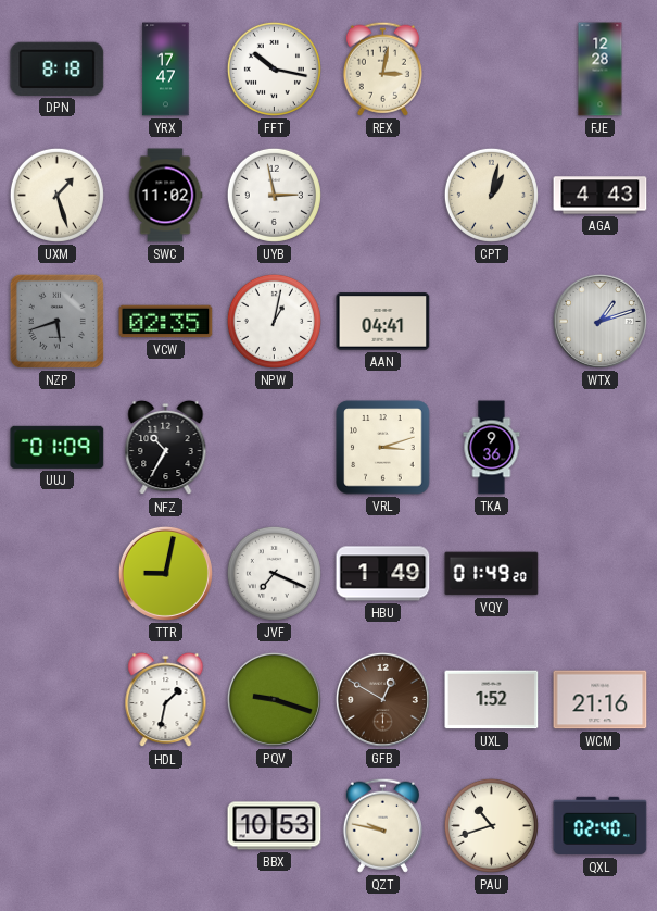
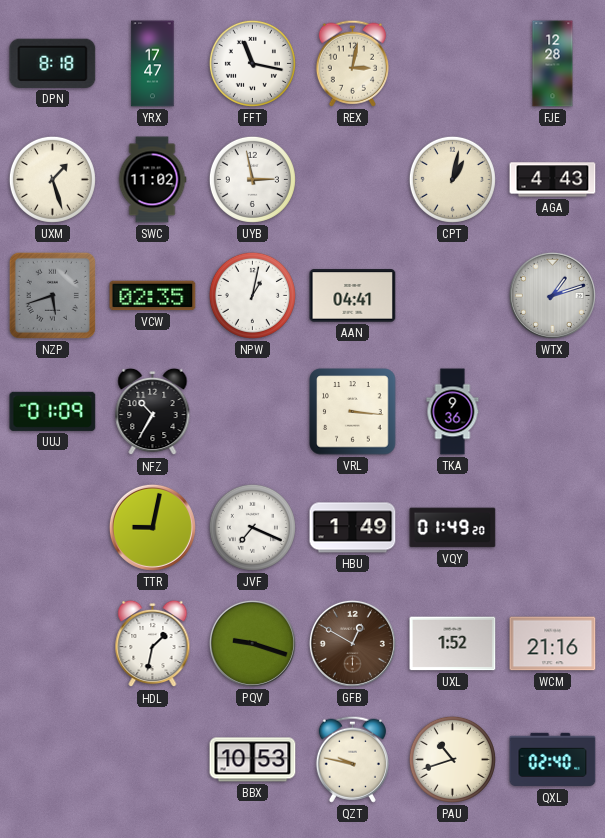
FFT: 10:17 -> 11:17
VRL: 3:12 -> 3:16
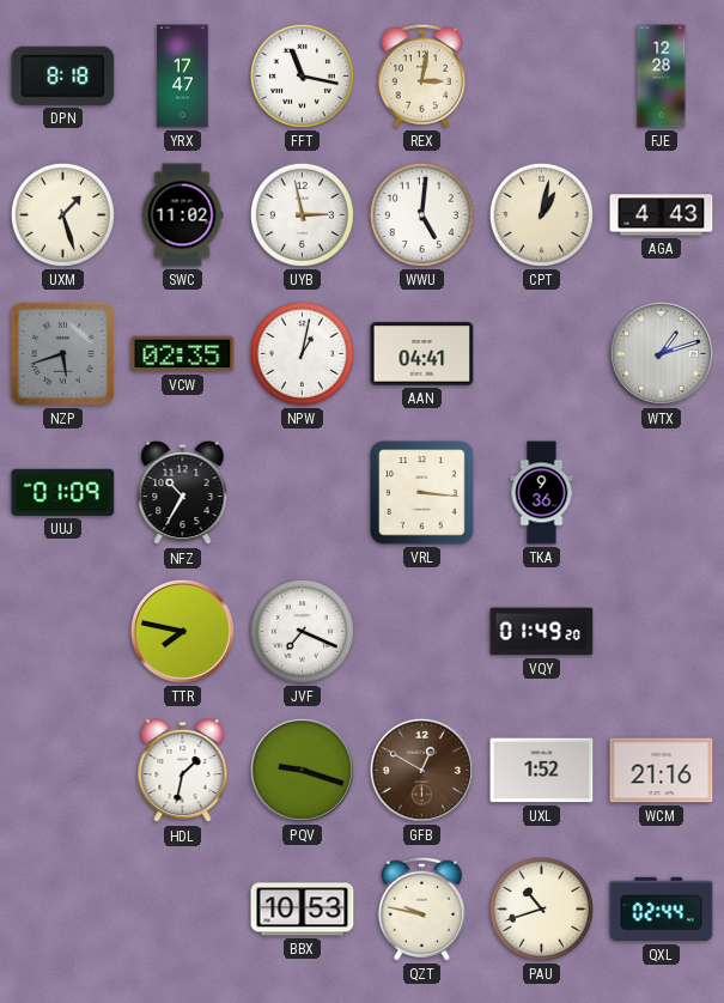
WWU: none -> 5:01
TTR: 9:02 -> 7:47
HBU: 1:49 -> none
QXL: 02:40 -> 02:44
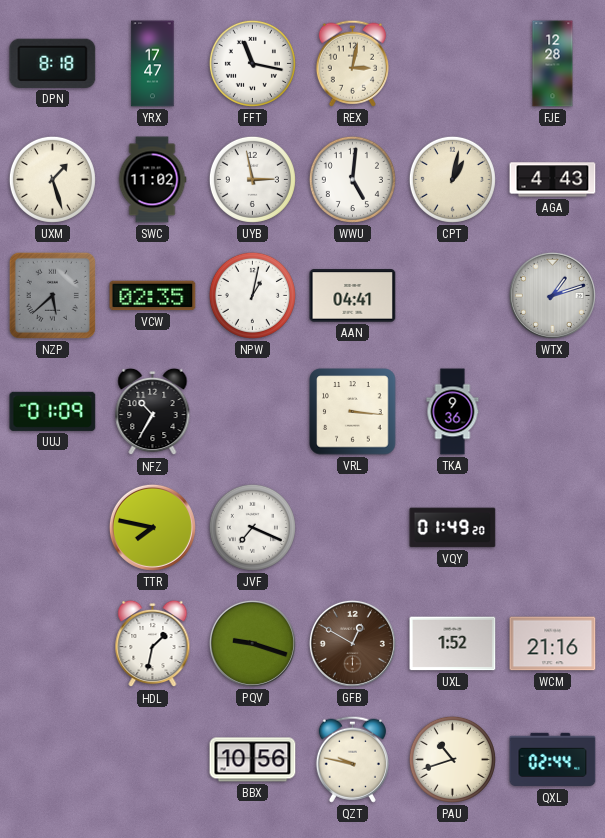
NZP: 5:42 -> 5:38
BBX: 10:53 -> 10:56
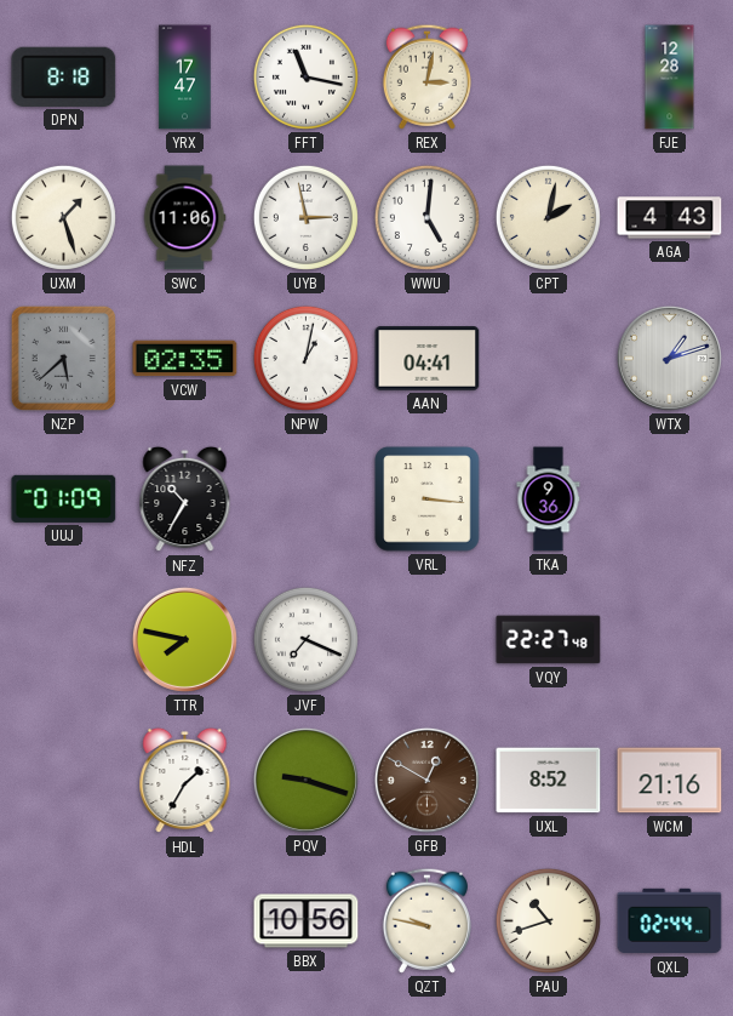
SWC: 11:02 -> 11:06
CPT: 1:02 -> 2:02
VQY: 01:49 -> 22:27
HDL: 1:32 -> 1:35
UXL: 1:52 -> 8:52
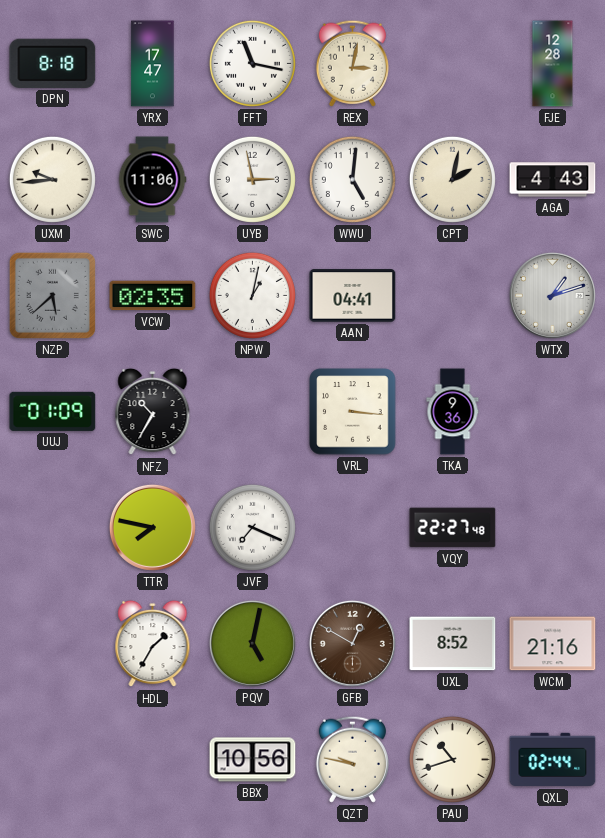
UXM: 1:27 -> 9:44
PQV: 9:18 -> 5:02
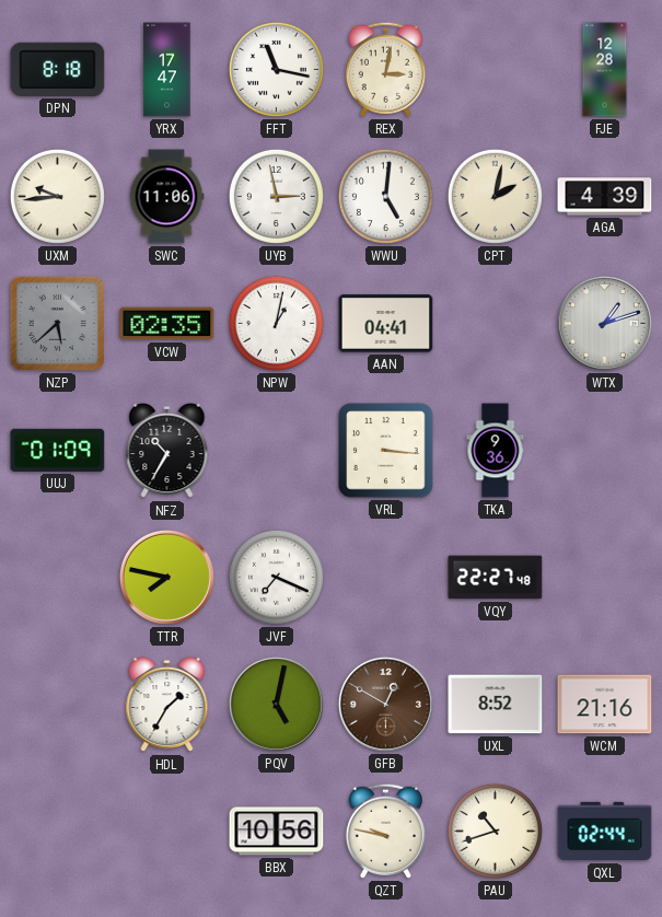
AGA: 4:43 -> 4:39
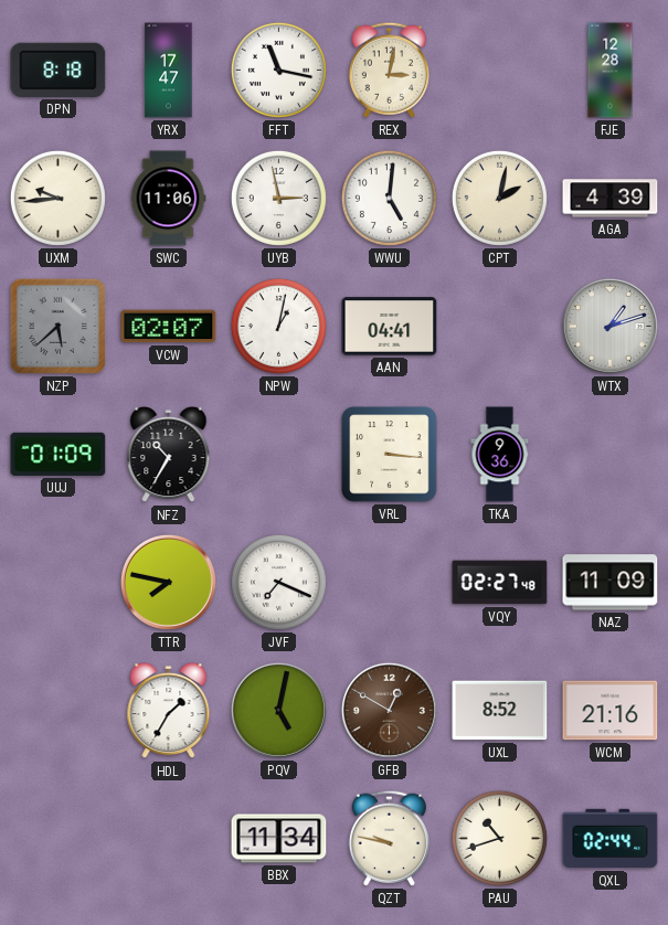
VCW: 02:35 -> 02:07
VQY: 22:27 -> 02:27
NAZ: none -> 11:09
BBX: 10:56 -> 11:34
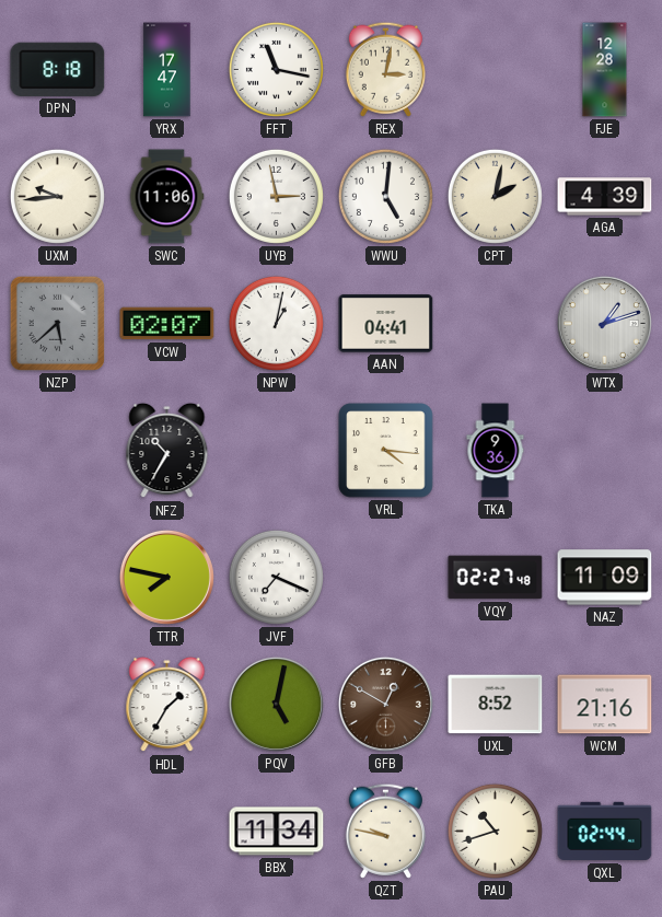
UUJ: 01:09 -> none
VRL: 3:16 -> 4:16
